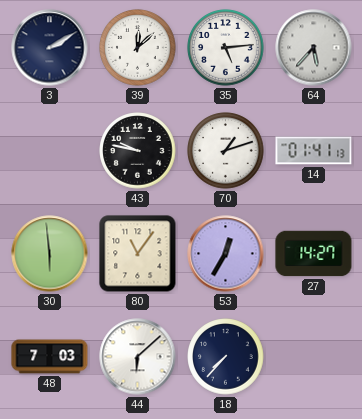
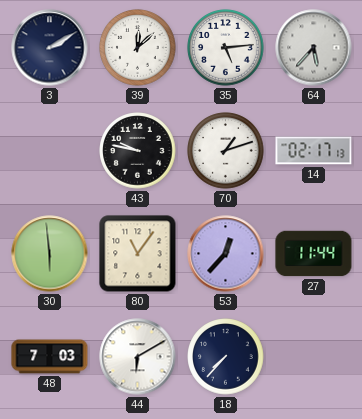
14: 01:41 -> 02:17
53: 12:35 -> 12:37
27: 14:27 -> 11:44
44: 6:08 -> 6:10
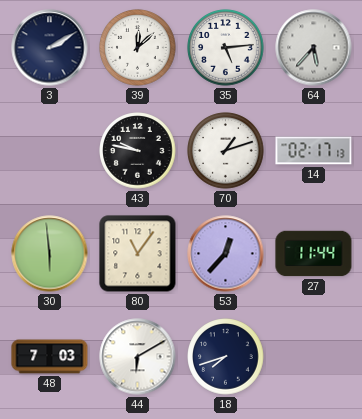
18: 7:37 -> 7:42
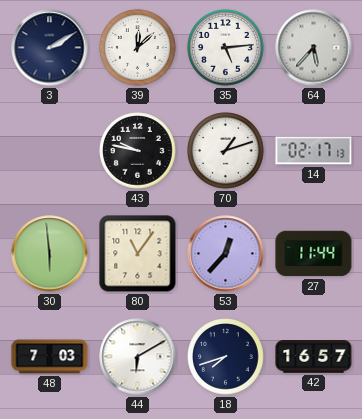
42: none -> 16:57
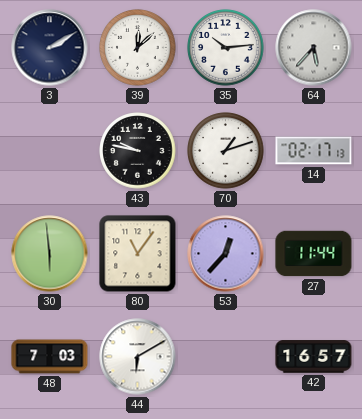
35: 5:14 -> 10:14
18: 7:42 -> none
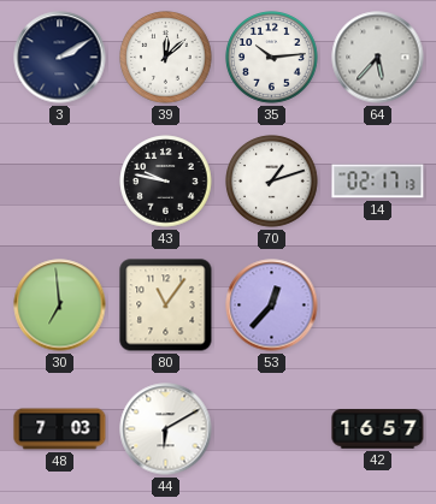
30: 5:59 -> 6:59
27: 11:44 -> none
